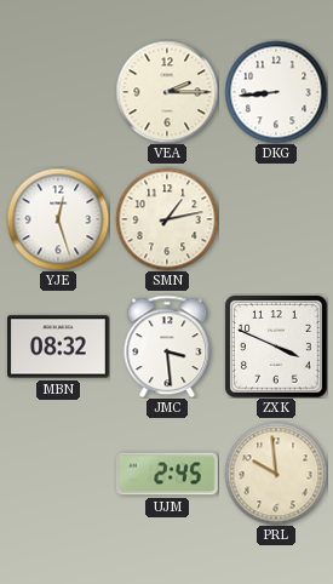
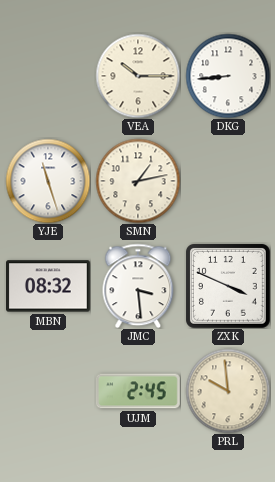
VEA: 2:15 -> 10:15
YJE: 12:27 -> 11:27
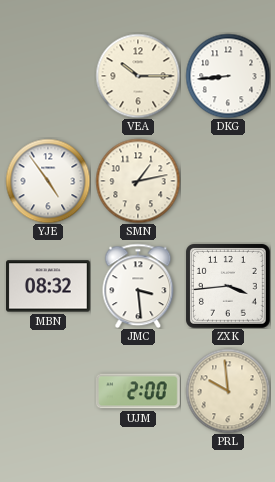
YJE: 11:27 -> 4:54
ZXK: 3:49 -> 3:44
UJM: 2:45 -> 2:00
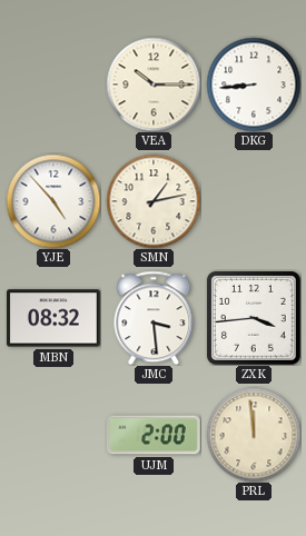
YJE: 4:54 -> 4:53
PRL: 9:59 -> 11:59
